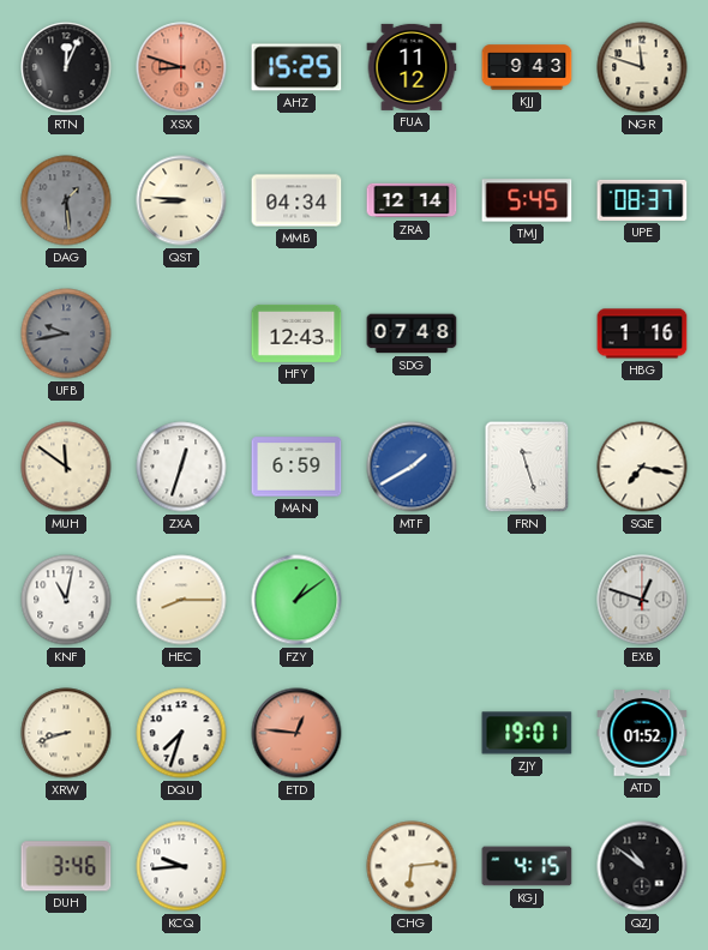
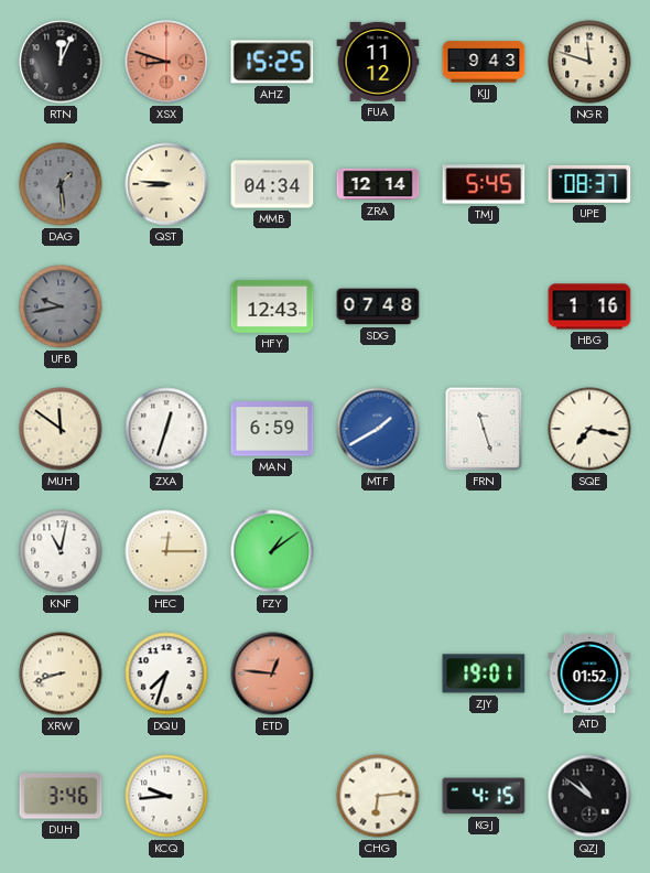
HEC: 8:15 -> 12:15
EXB: 12:48 -> none
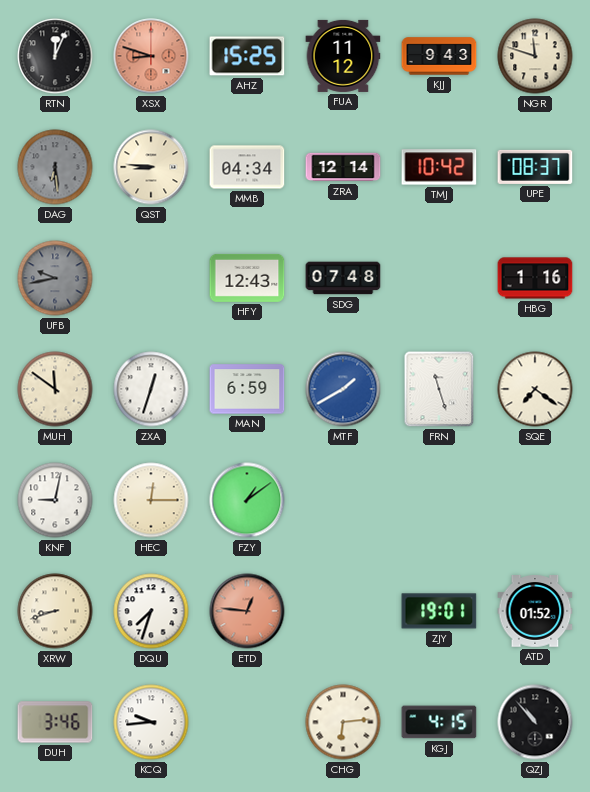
DAG: 1:29 -> 6:29
TMJ: 5:45 -> 10:42
SQE: 7:17 -> 7:21
KNF: 11:02 -> 9:02
QZJ: 10:51 -> 10:53
